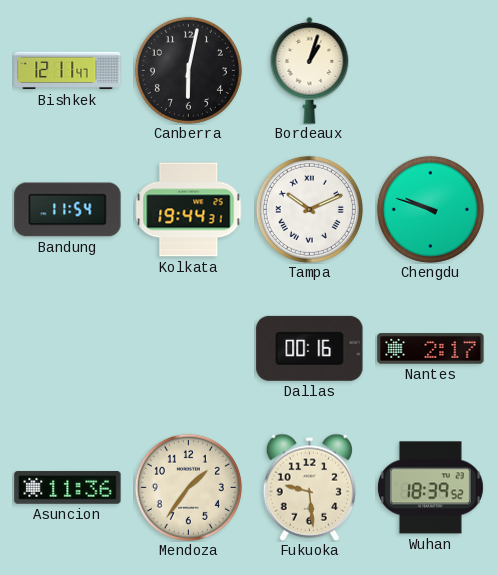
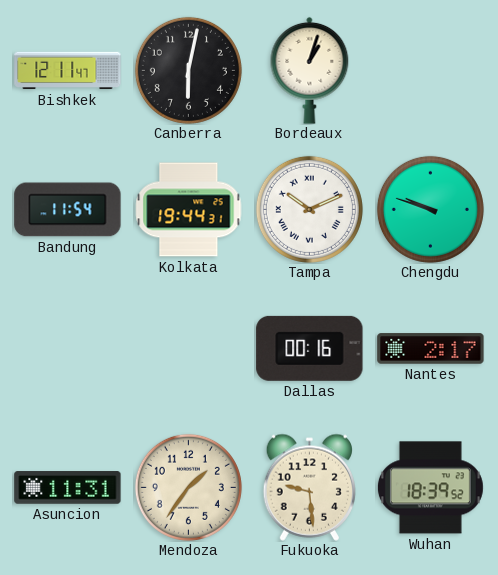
Asuncion: 11:36 -> 11:31
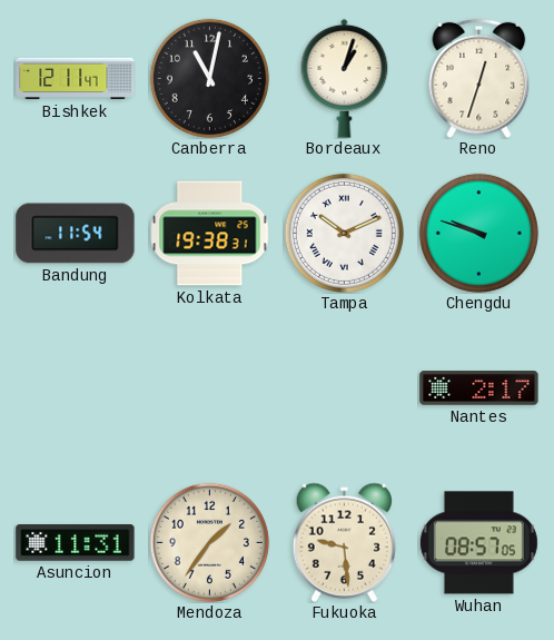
Canberra: 6:02 -> 11:02
Reno: none -> 12:33
Kolkata: 19:44 -> 19:38
Dallas: 00:16 -> none
Wuhan: 18:39 -> 08:57
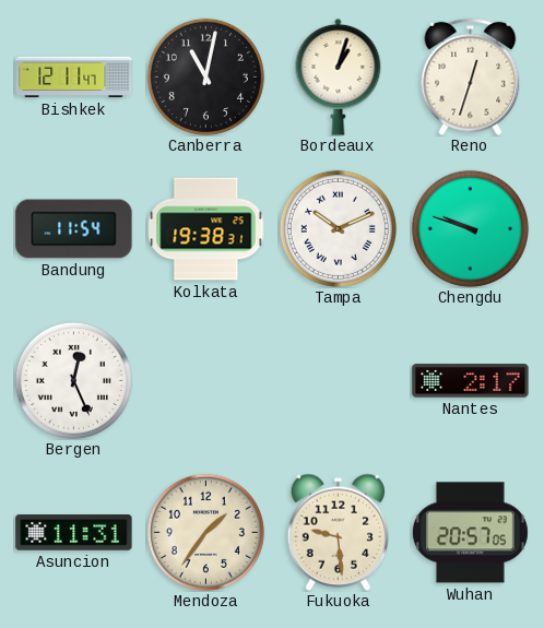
Bergen: none -> 12:26
Wuhan: 08:57 -> 20:57
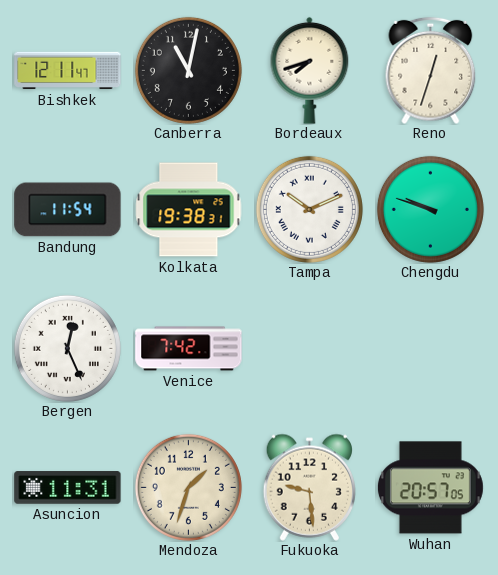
Bordeaux: 1:03 -> 7:42
Venice: none -> 7:42
Nantes: 2:17 -> none
Mendoza: 1:36 -> 1:33
